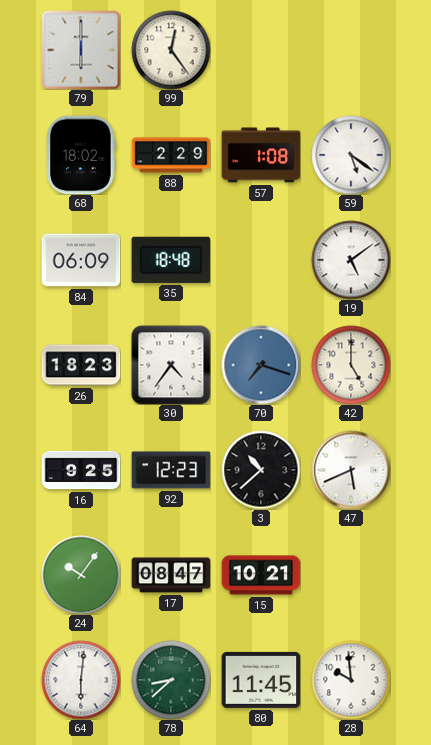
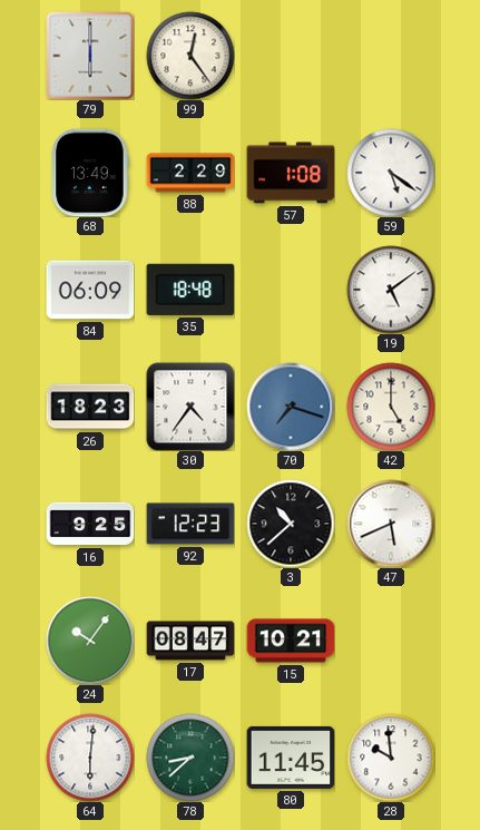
68: 18:02 -> 13:49
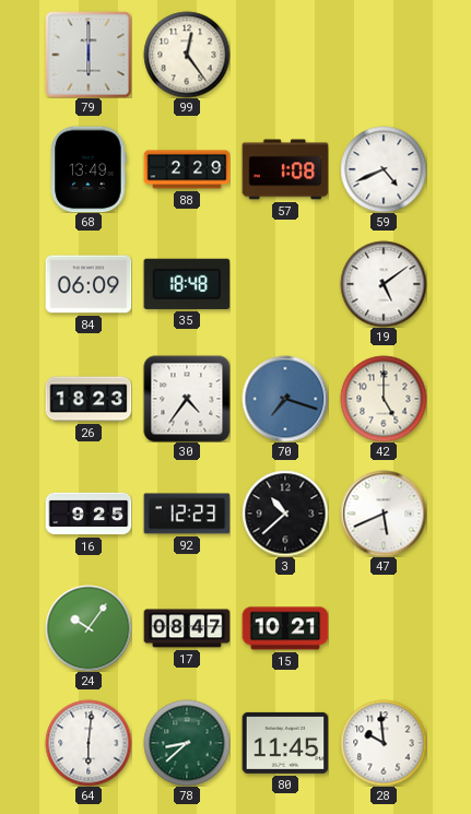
59: 5:21 -> 4:41
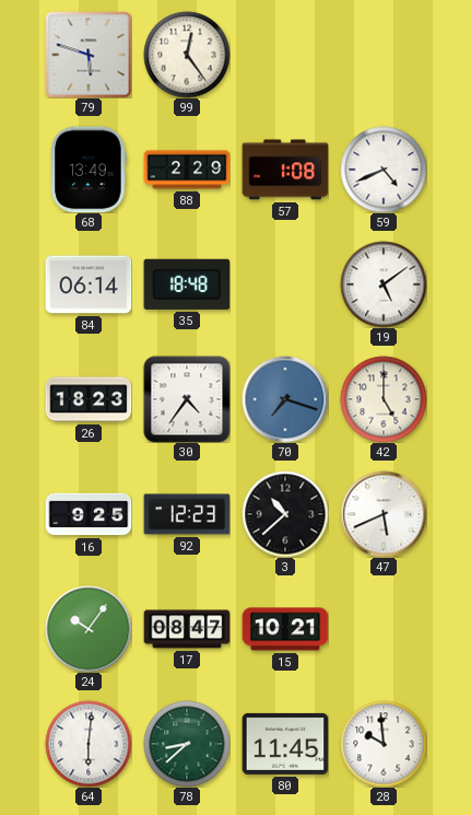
79: 6:00 -> 5:48
84: 06:09 -> 06:14
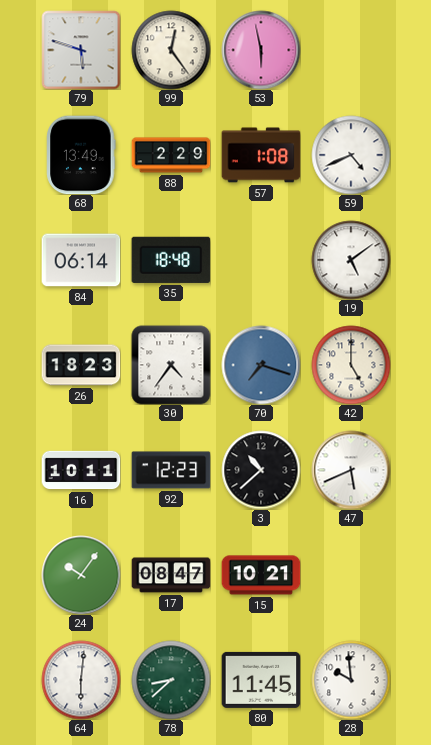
53: none -> 5:58
16: 9:25 -> 10:11
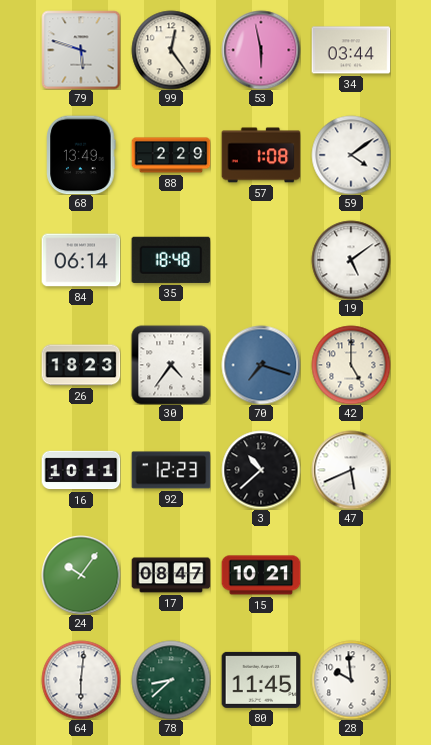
34: none -> 03:44
59: 4:41 -> 4:09
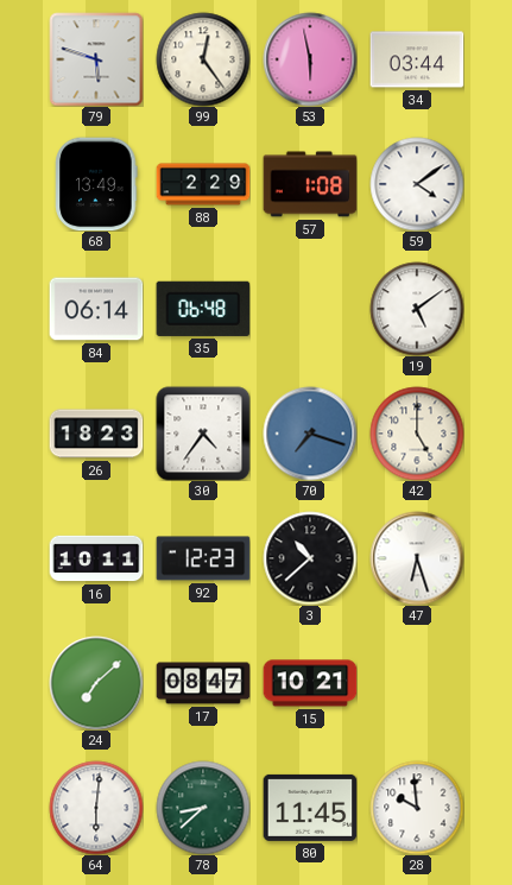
35: 18:48 -> 06:48
47: 5:41 -> 6:27
24: 10:06 -> 7:08
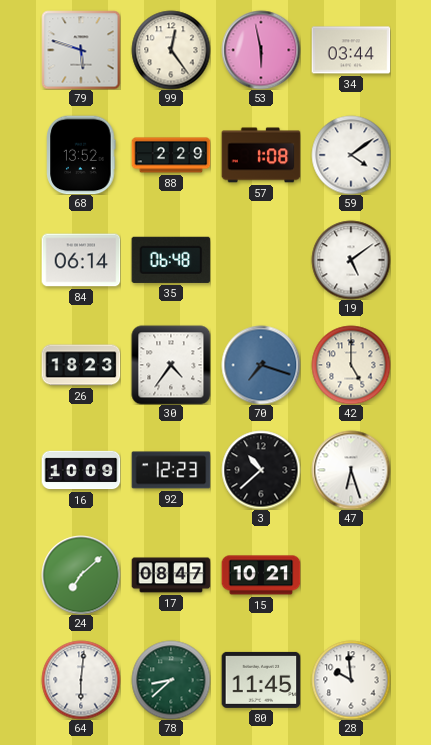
68: 13:49 -> 13:52
16: 10:11 -> 10:09
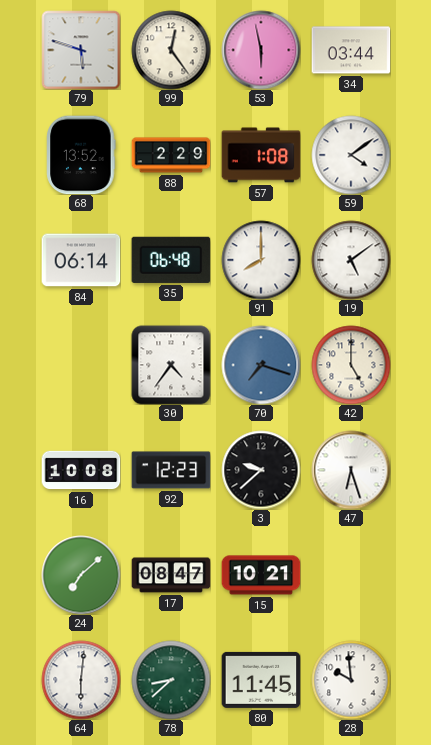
91: none -> 8:00
26: 18:23 -> none
16: 10:09 -> 10:08
3: 10:38 -> 9:38
